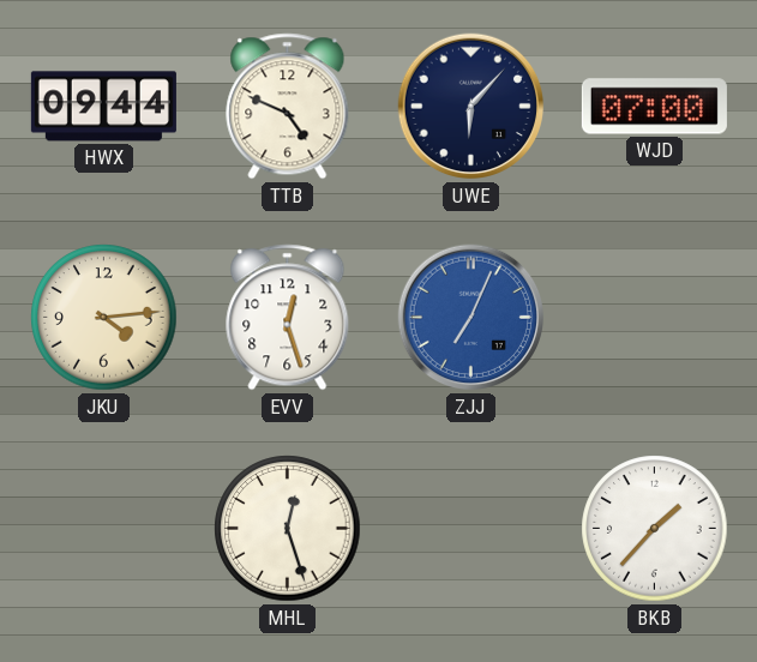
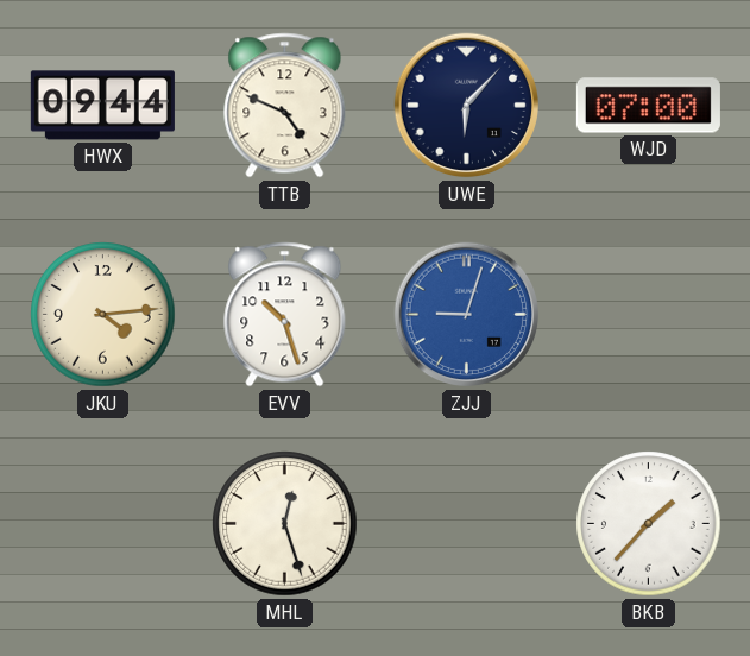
EVV: 12:27 -> 10:27
ZJJ: 7:04 -> 9:03
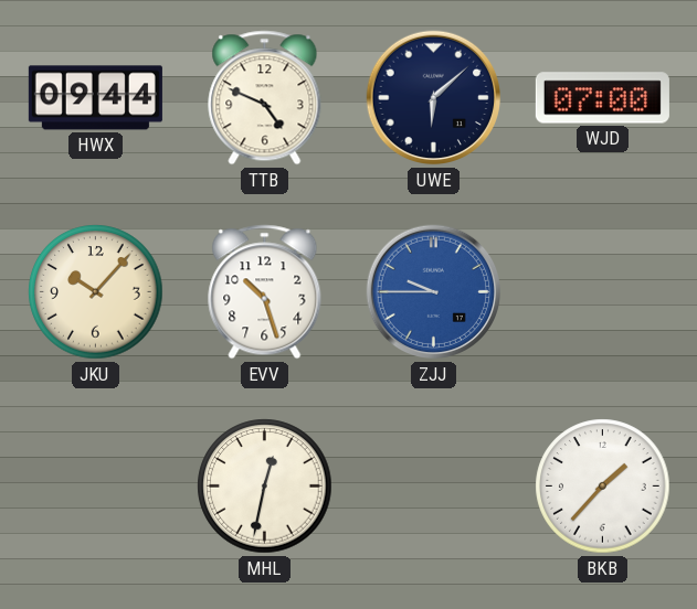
UWE: 6:07 -> 6:08
JKU: 4:14 -> 10:07
ZJJ: 9:03 -> 9:45
MHL: 12:27 -> 12:32
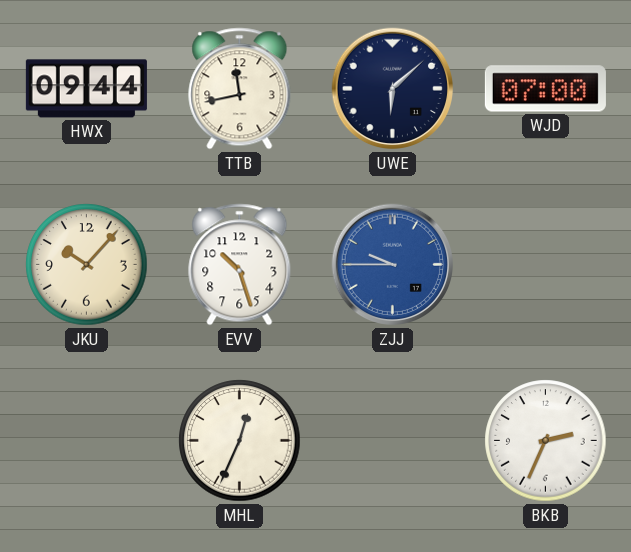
TTB: 4:49 -> 11:43
MHL: 12:32 -> 12:34
BKB: 1:37 -> 2:34
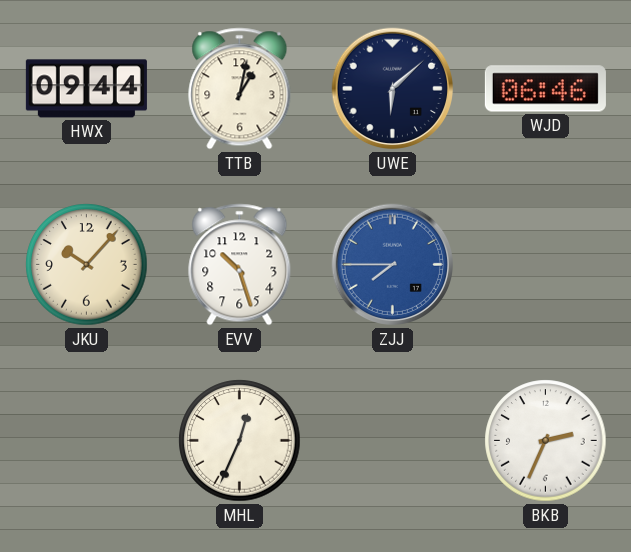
TTB: 11:43 -> 1:02
WJD: 07:00 -> 06:46
ZJJ: 9:45 -> 7:45
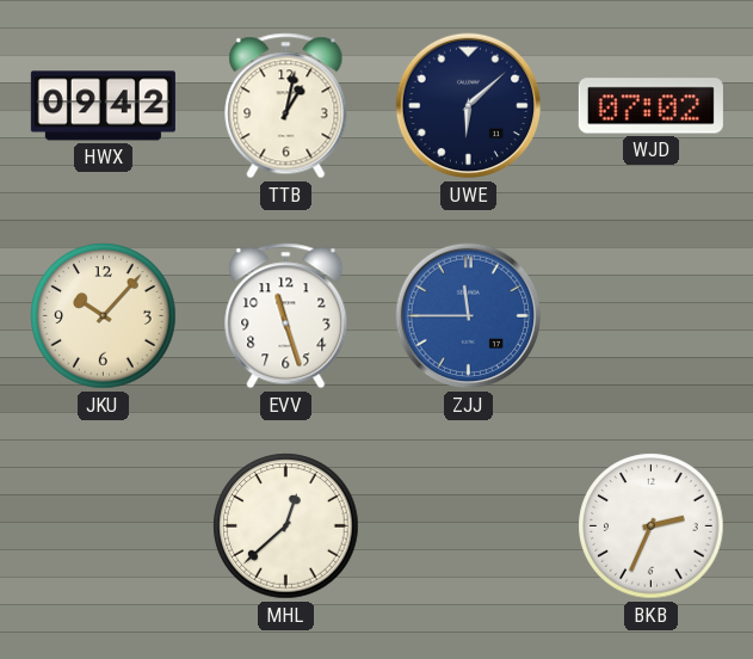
HWX: 09:44 -> 09:42
WJD: 06:46 -> 07:02
EVV: 10:27 -> 11:27
ZJJ: 7:45 -> 11:45
MHL: 12:34 -> 12:38
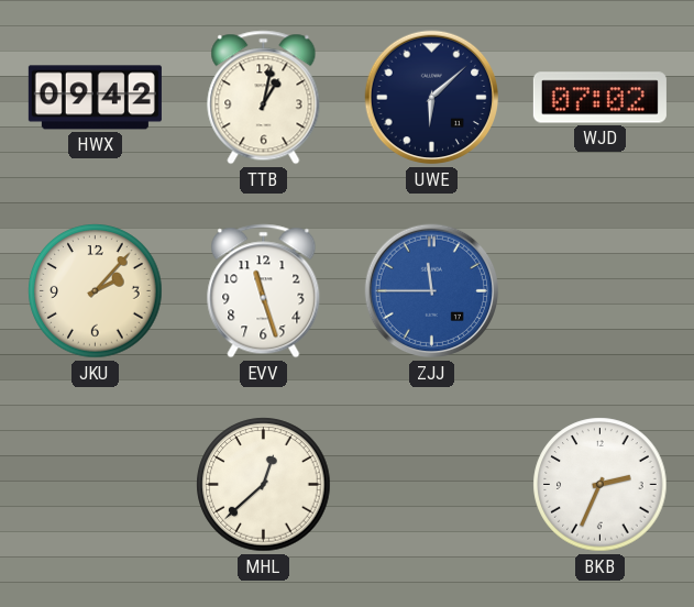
JKU: 10:07 -> 2:07
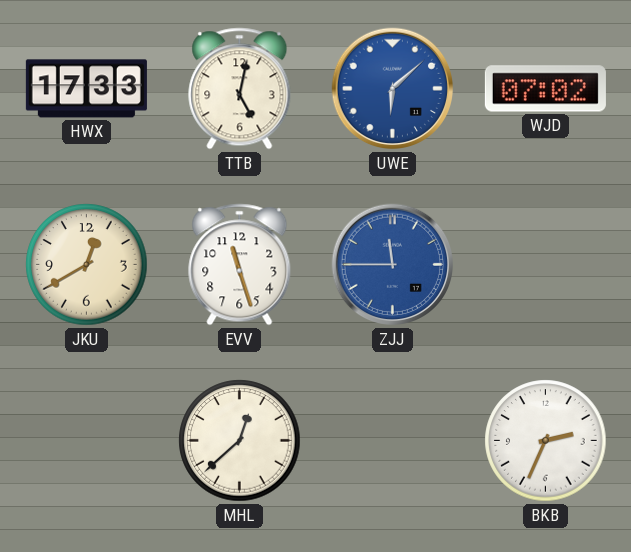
HWX: 09:42 -> 17:33
TTB: 1:02 -> 5:02
UWE dial: navy -> blue
JKU: 2:07 -> 12:40
